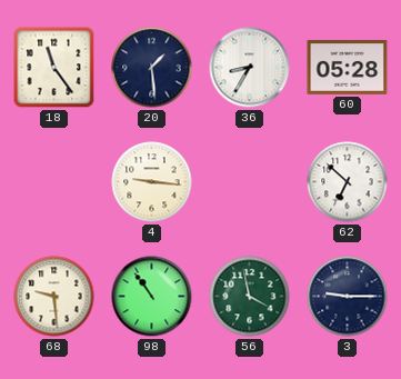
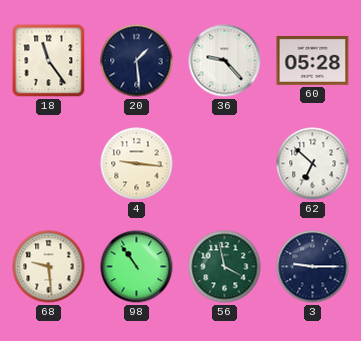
36: 8:35 -> 9:23
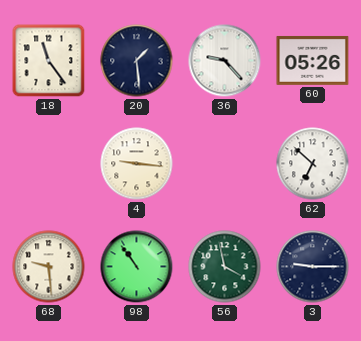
60: 05:28 -> 05:26
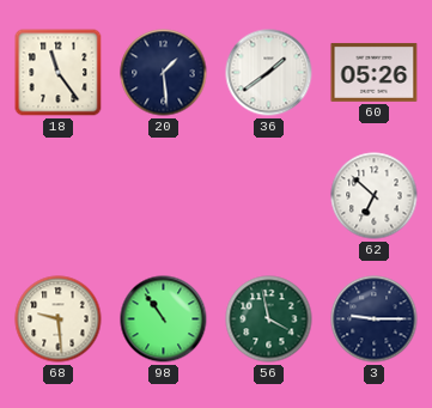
36: 9:23 -> 1:39
4: 9:16 -> none
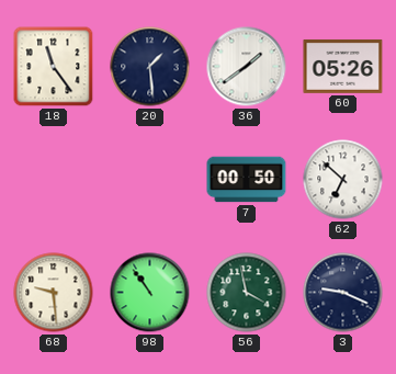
7: none -> 00:50
3: 9:15 -> 9:19
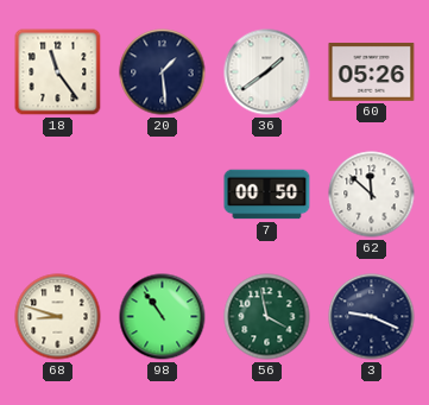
62: 6:52 -> 11:52
68: 9:29 -> 8:48
